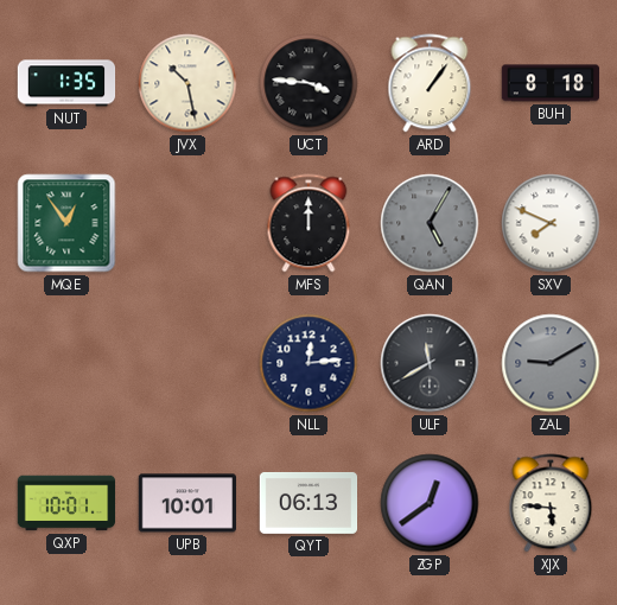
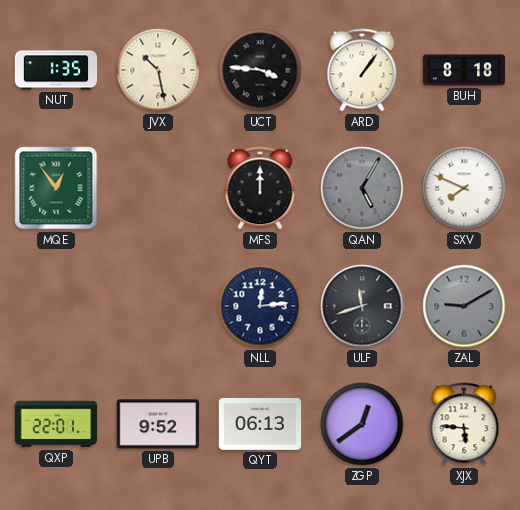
ULF: 11:40 -> 11:42
QXP: 10:01 -> 22:01
UPB: 10:01 -> 9:52
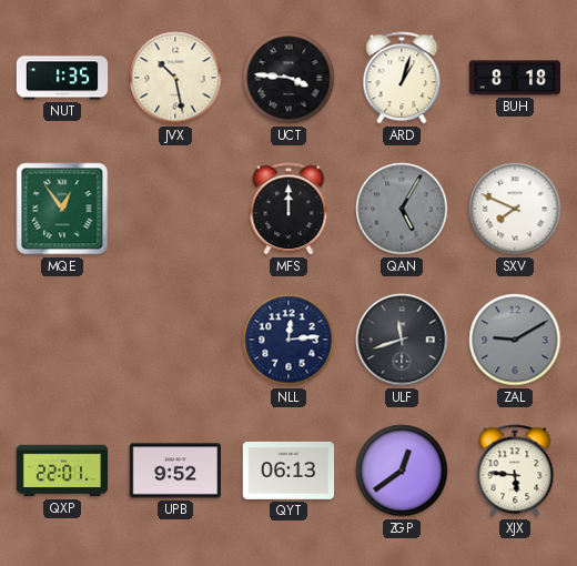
ARD: 1:06 -> 1:03
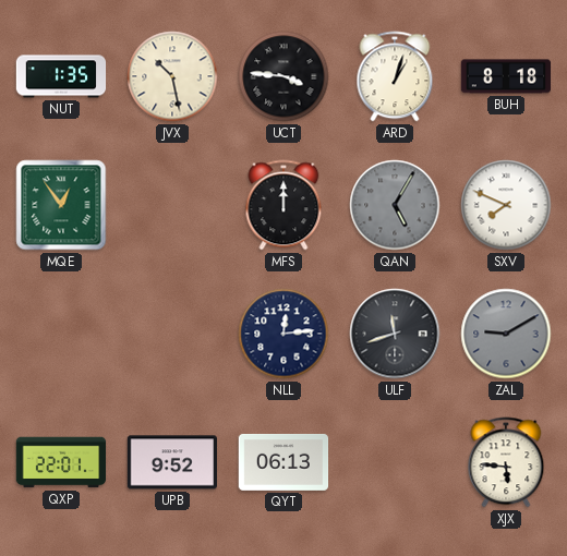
ZGP: 12:39 -> none
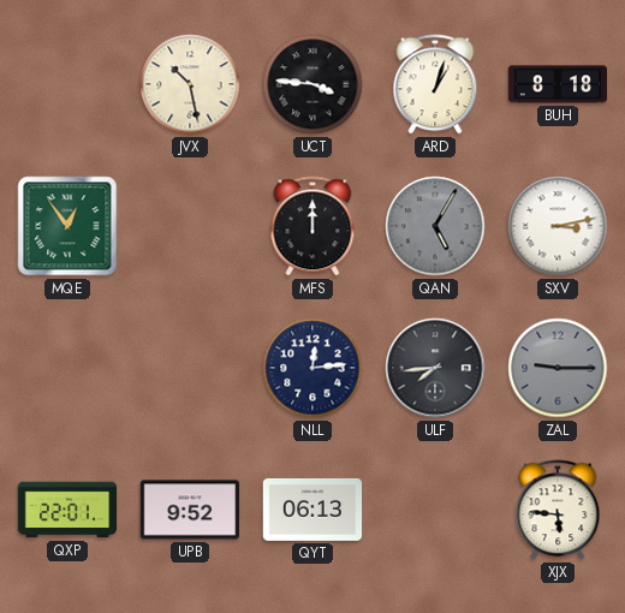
NUT: 1:35 -> none
SXV: 7:49 -> 3:13
ULF: 11:42 -> 7:44
ZAL: 9:10 -> 9:15
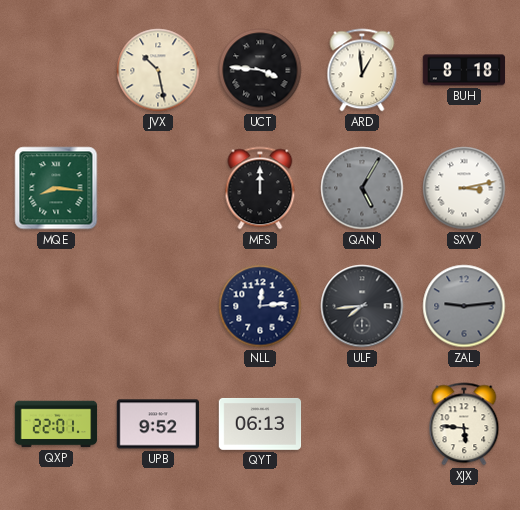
ARD: 1:03 -> 12:59
MQE: 12:54 -> 8:16
ZAL: 9:15 -> 9:14
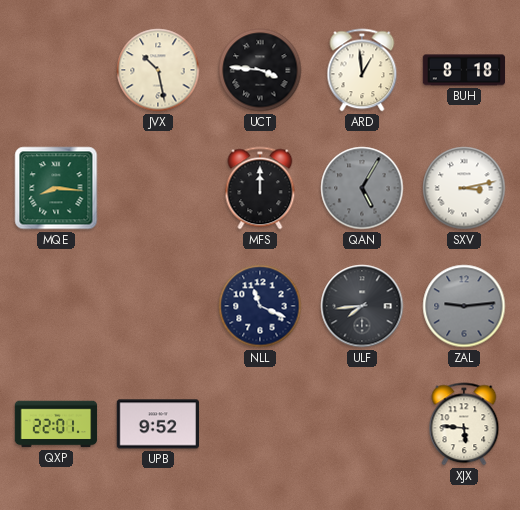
NLL: 12:14 -> 11:19
QYT: 06:13 -> none
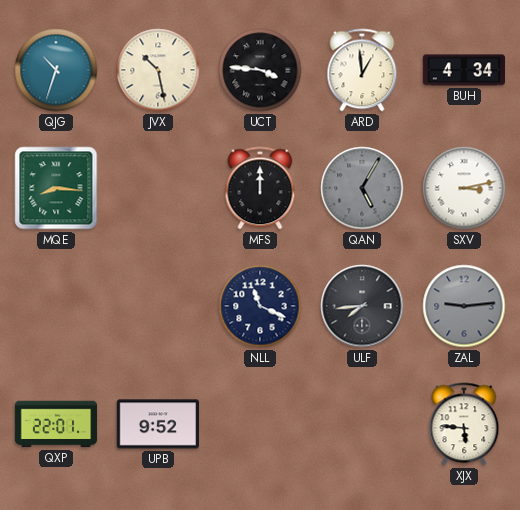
QJG: none -> 10:33
BUH: 8:18 -> 4:34
